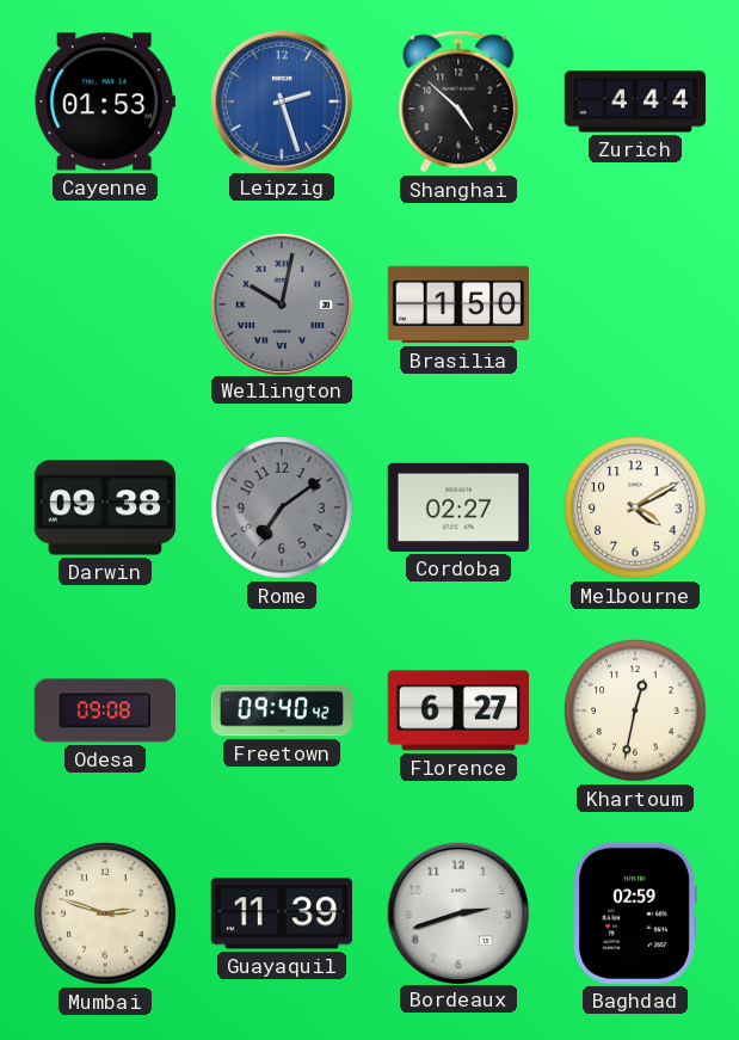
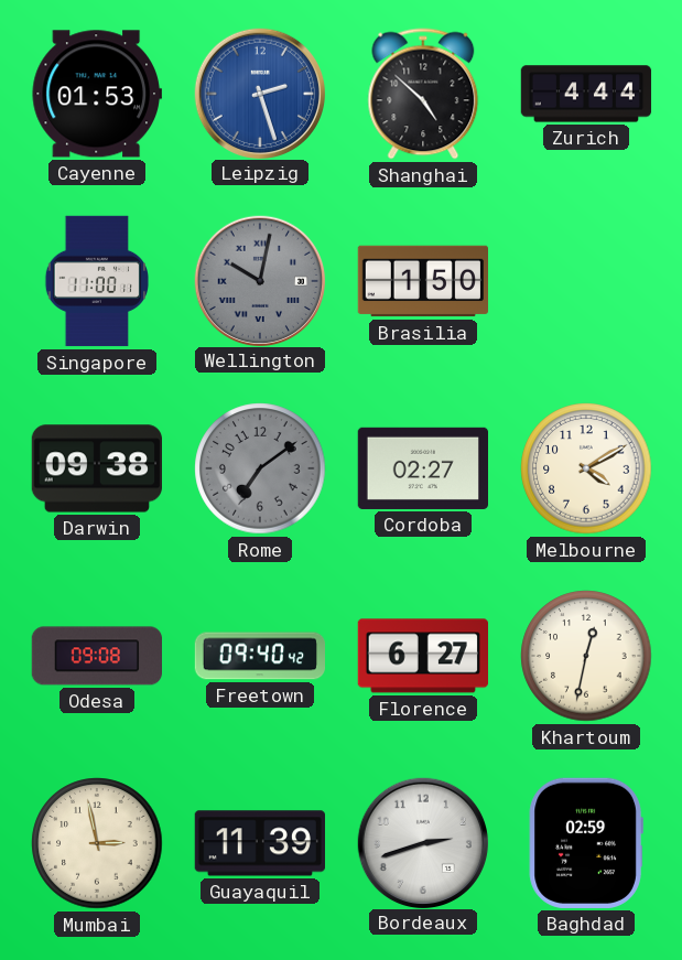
Singapore: none -> 11:00
Mumbai: 2:48 -> 2:58
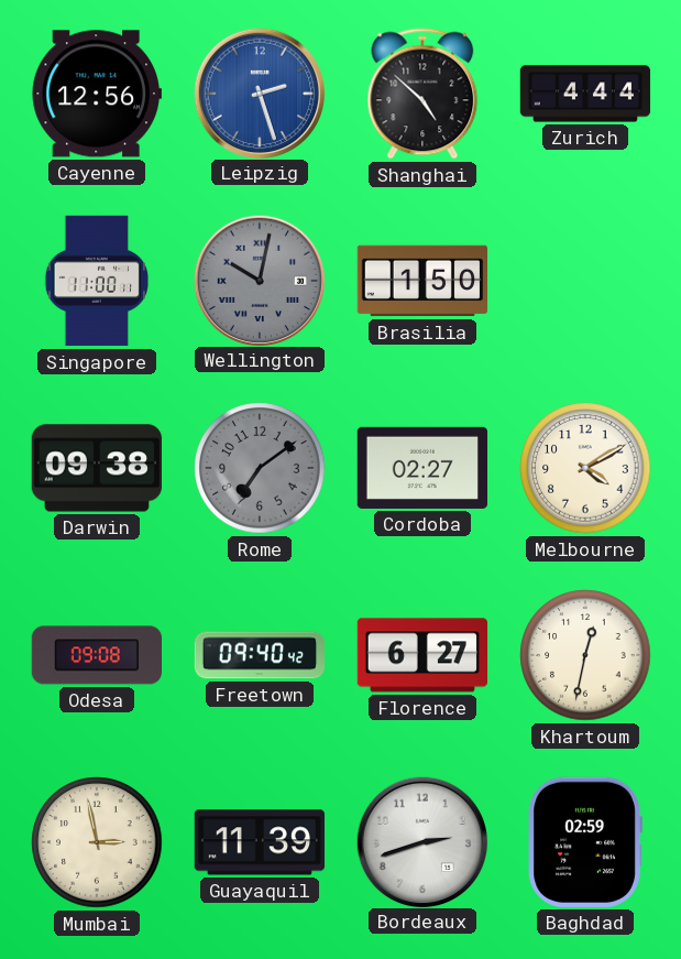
Cayenne: 01:53 -> 12:56
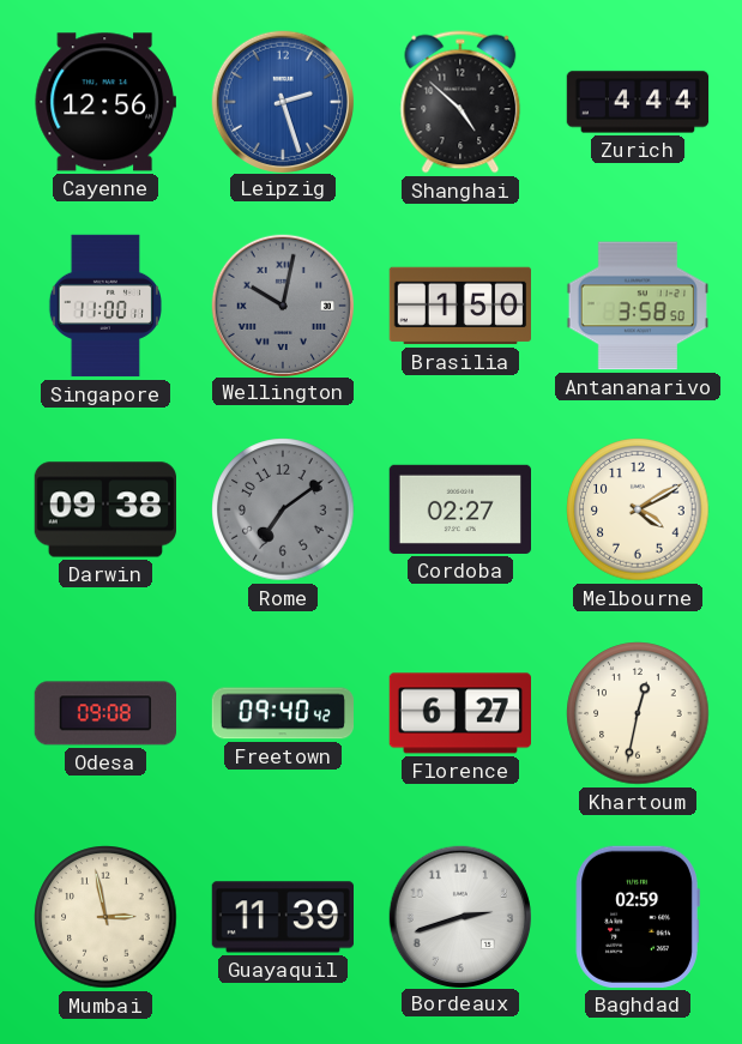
Antananarivo: none -> 3:58
